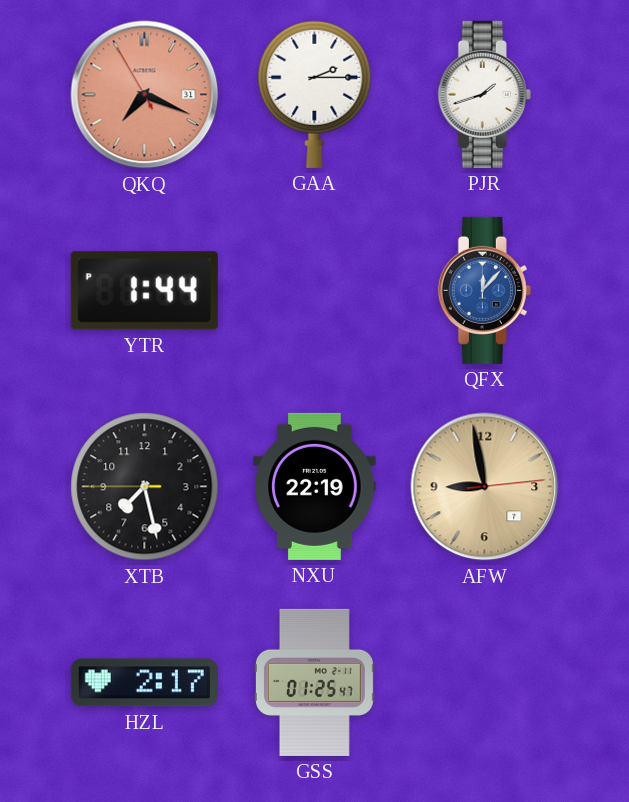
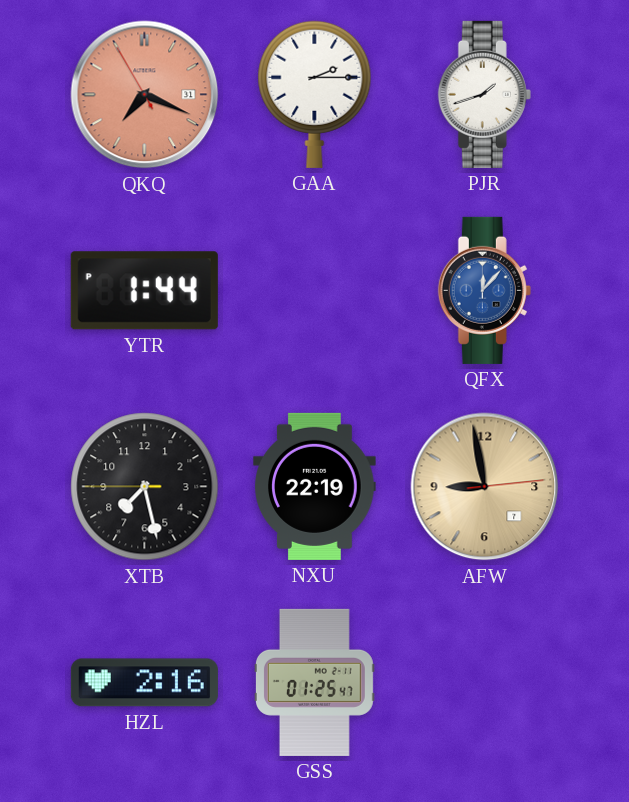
HZL: 2:17 -> 2:16
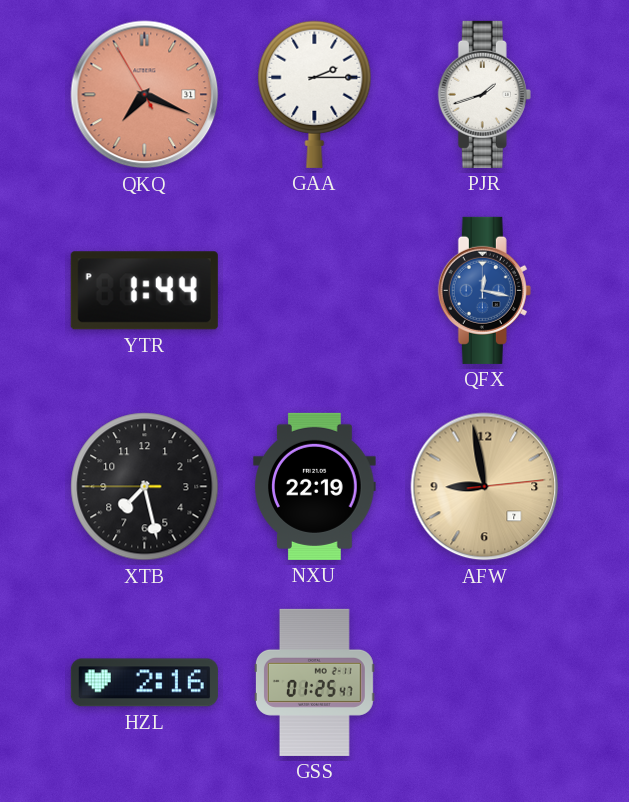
QFX: 12:07 -> 12:17
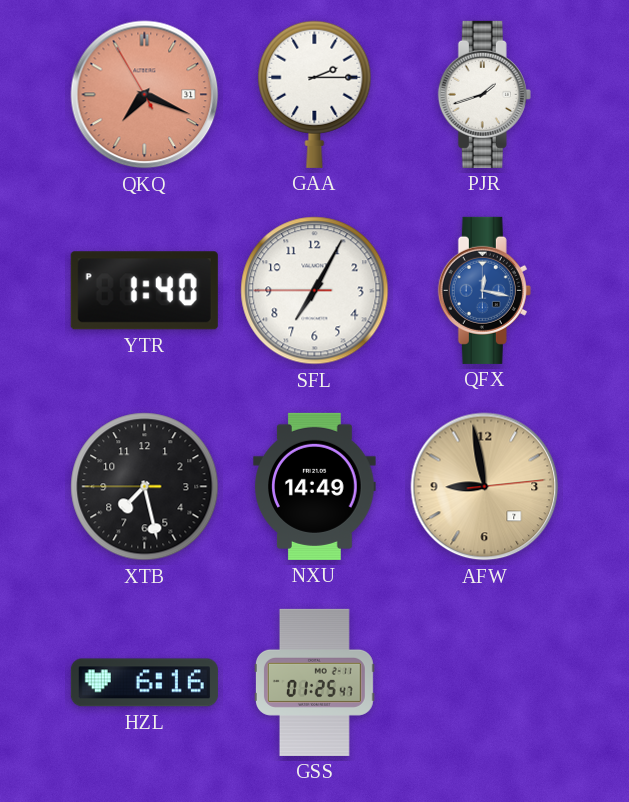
YTR: 1:44 -> 1:40
SFL: none -> 7:04
NXU: 22:19 -> 14:49
HZL: 2:16 -> 6:16
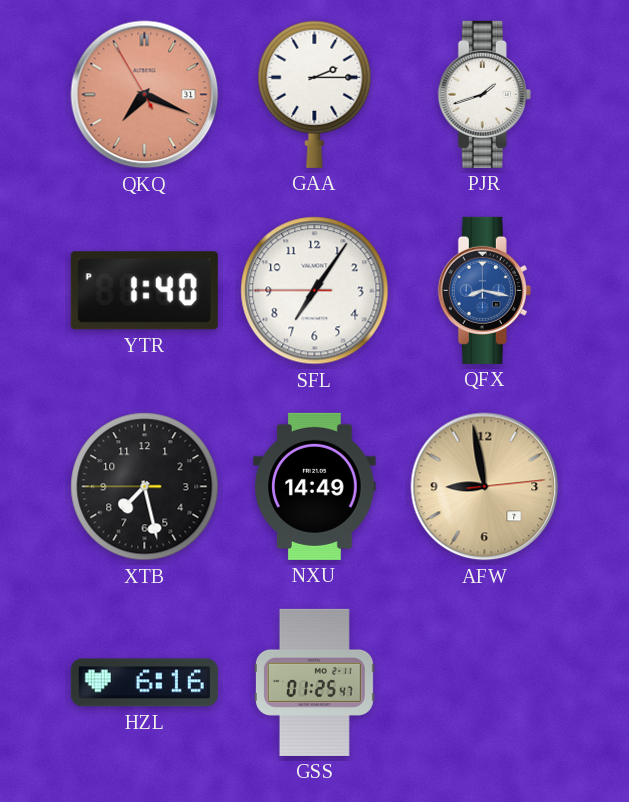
SFL: 7:04 -> 7:05
QFX: 12:17 -> 8:17
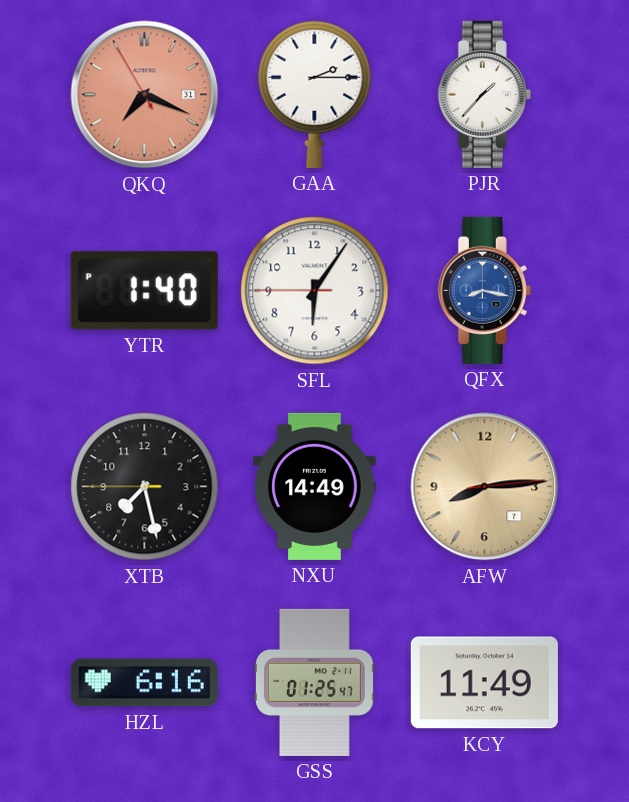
PJR: 1:42 -> 1:37
SFL: 7:05 -> 6:05
AFW: 8:58 -> 8:14
KCY: none -> 11:49
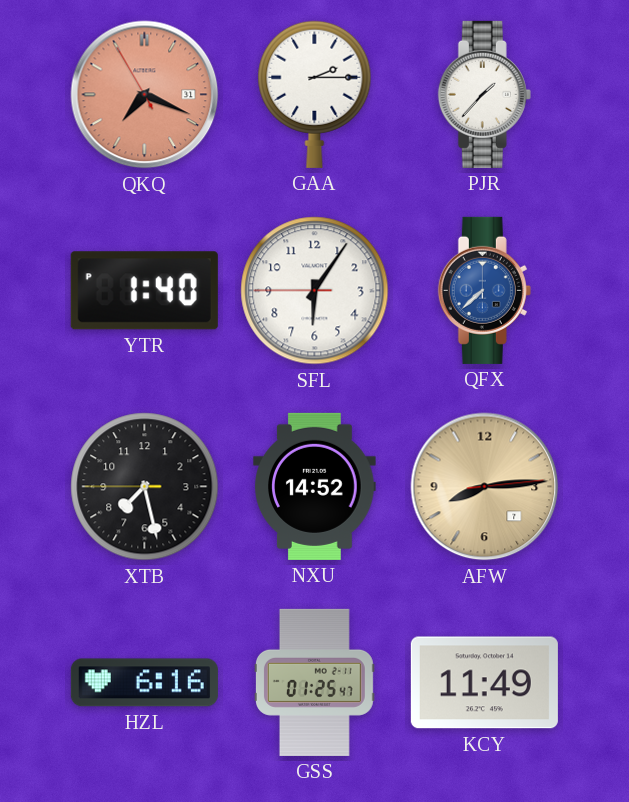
QFX: 8:17 -> 7:38
NXU: 14:49 -> 14:52
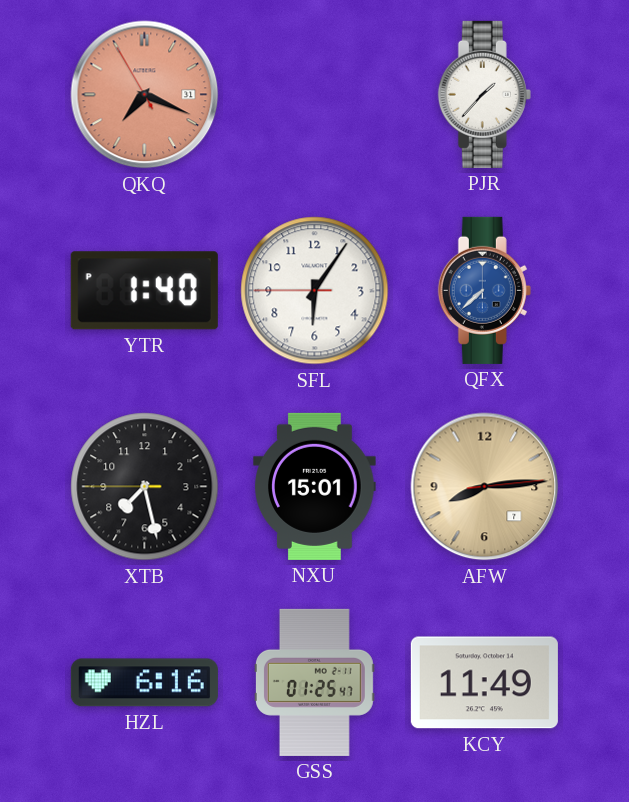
GAA: 2:15 -> none
NXU: 14:52 -> 15:01
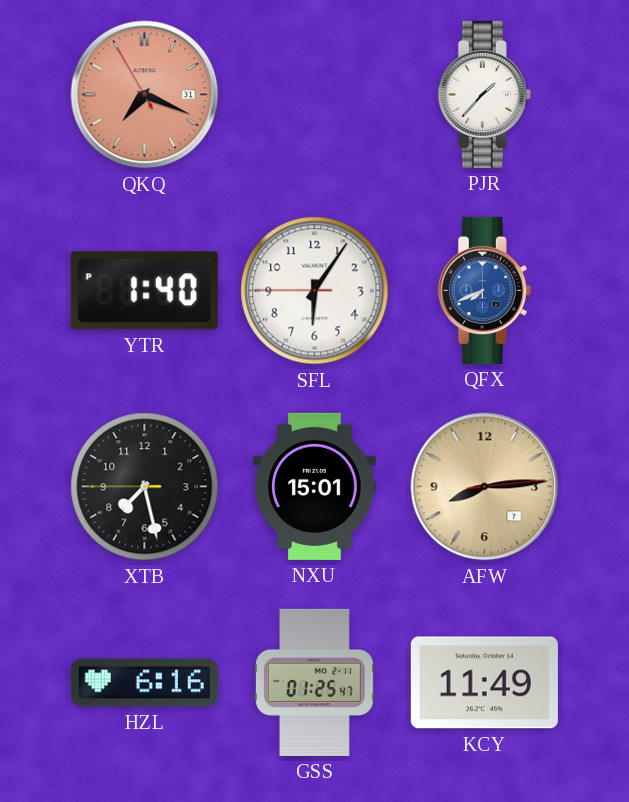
QFX: 7:38 -> 7:41
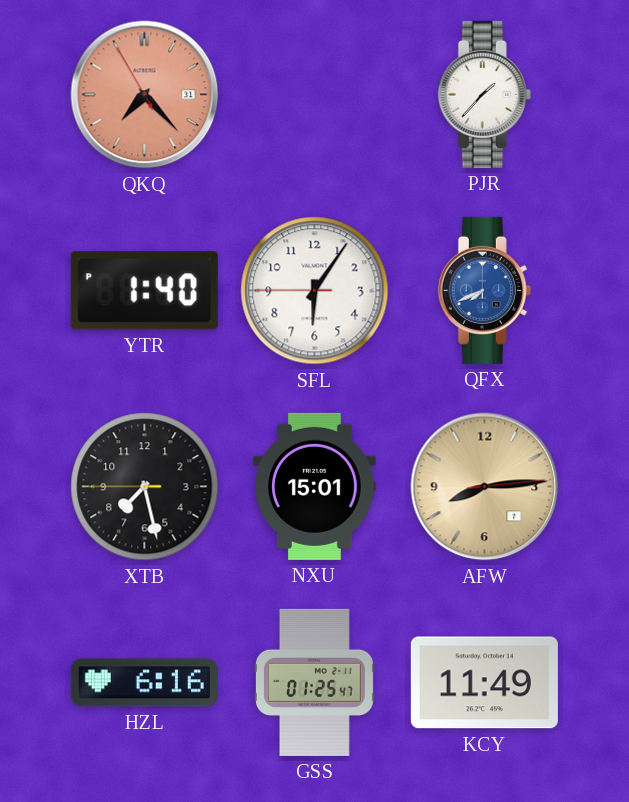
QKQ: 7:18 -> 7:22
